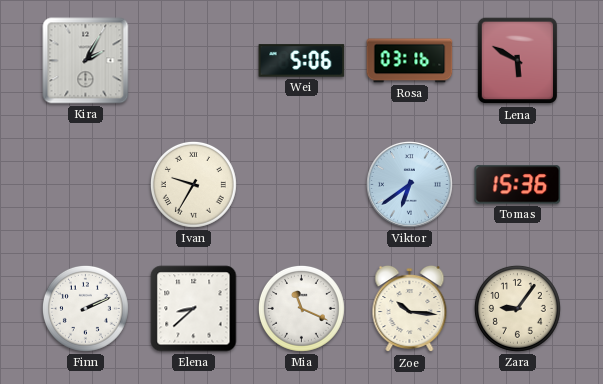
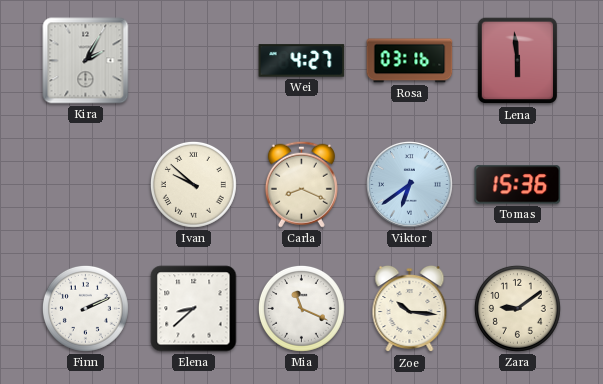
Wei: 5:06 -> 4:27
Lena: 5:50 -> 5:59
Ivan: 9:35 -> 9:52
Carla: none -> 8:19
Zara: 9:06 -> 9:09
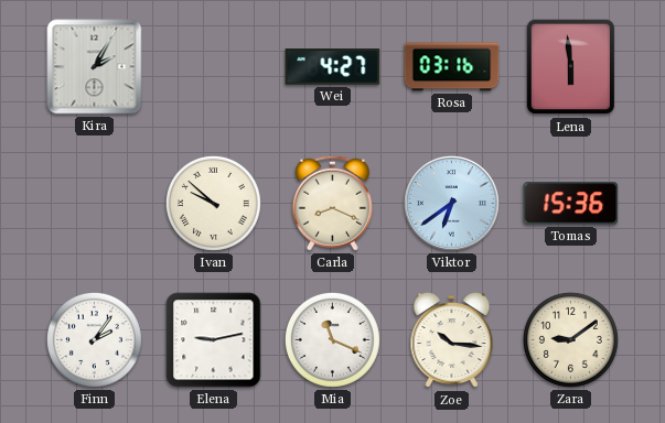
Finn: 2:11 -> 2:06
Elena: 8:38 -> 9:13
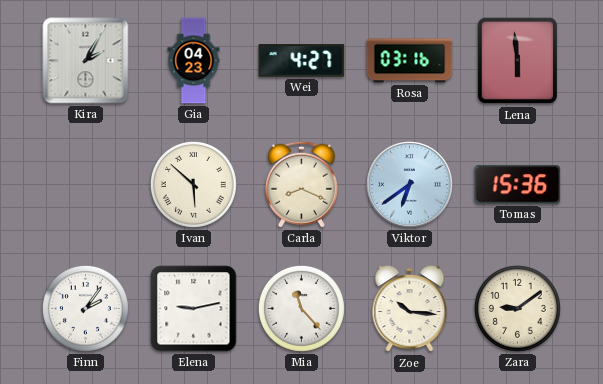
Gia: none -> 04:23
Ivan: 9:52 -> 5:52
Mia: 11:19 -> 11:23
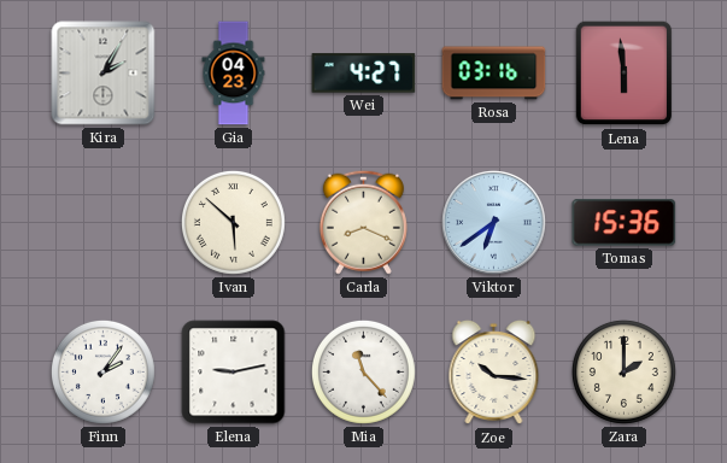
Zara: 9:09 -> 2:00
